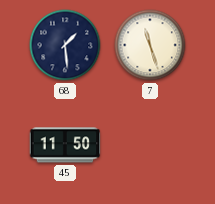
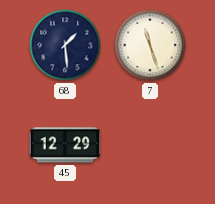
45: 11:50 -> 12:29
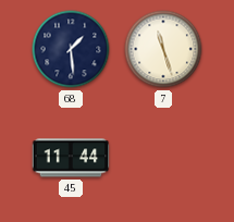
45: 12:29 -> 11:44
